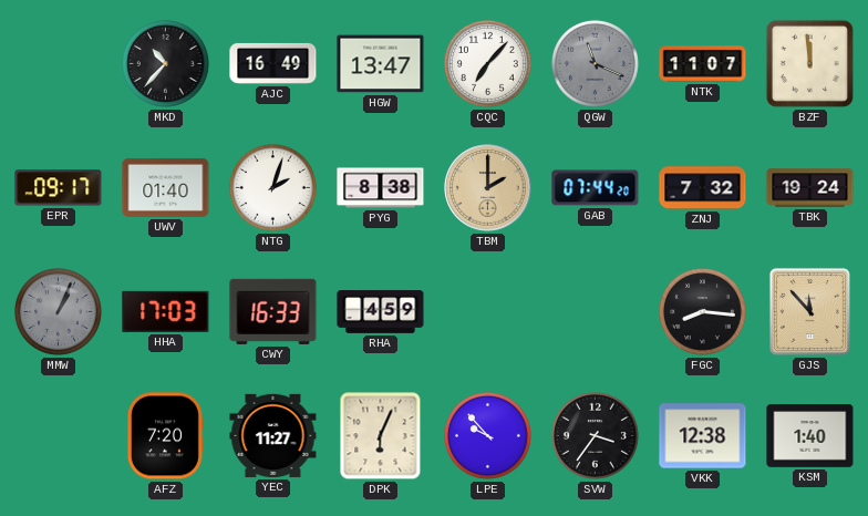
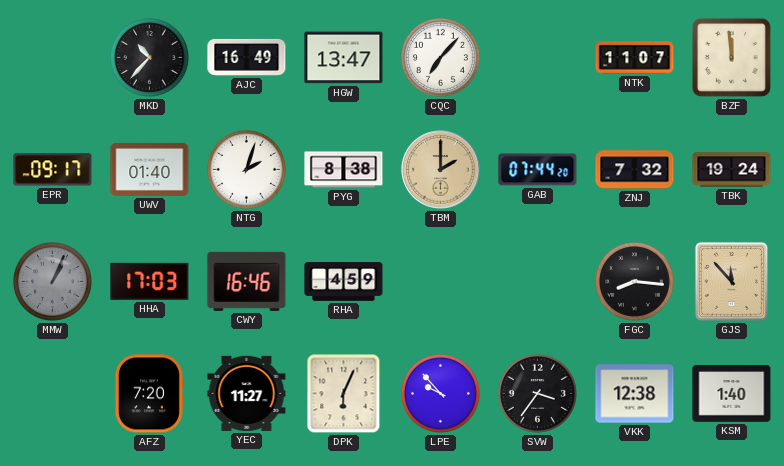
QGW: 11:19 -> none
CWY: 16:33 -> 16:46
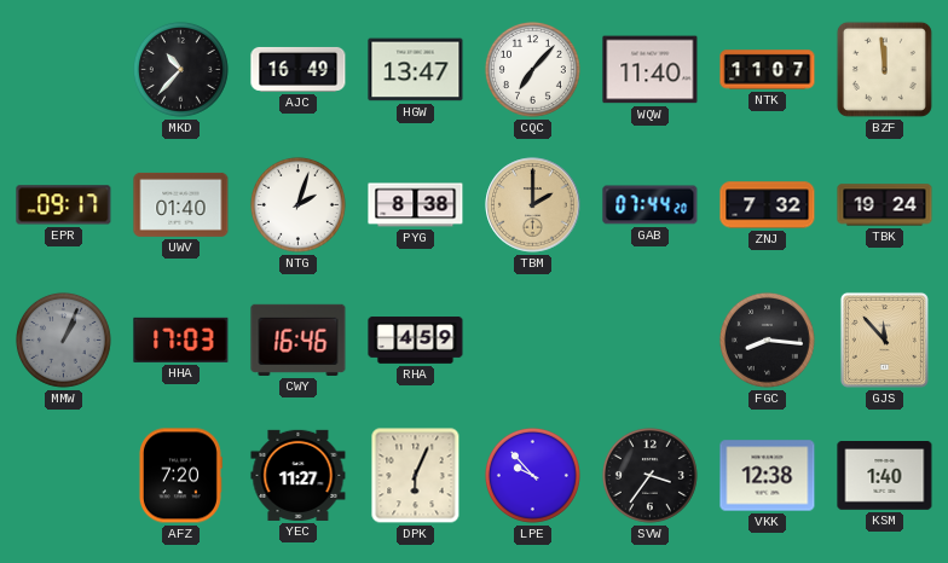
WQW: none -> 11:40
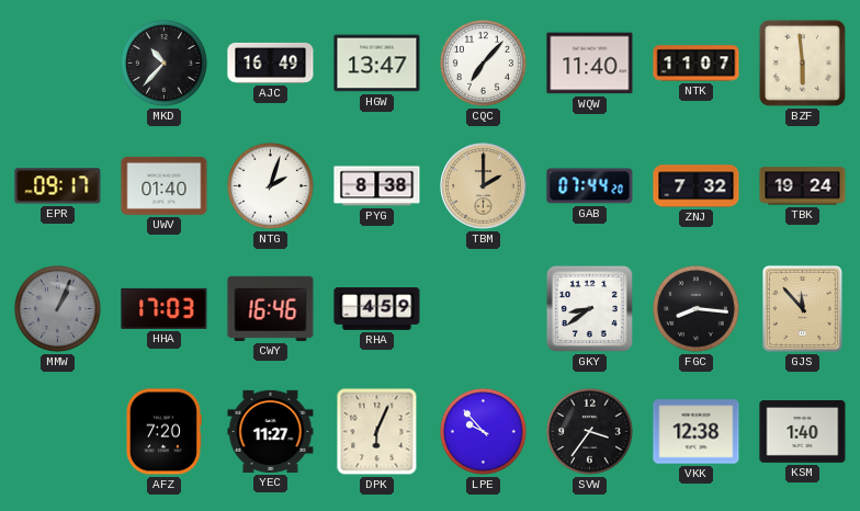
BZF: 11:59 -> 5:59
GKY: none -> 8:39
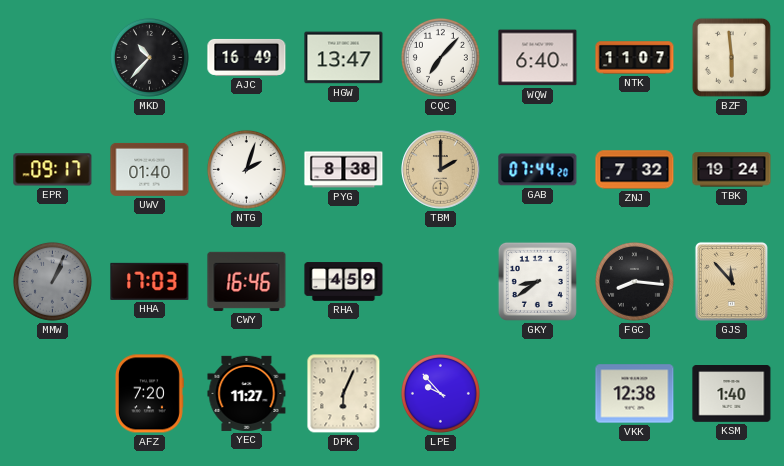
WQW: 11:40 -> 6:40
SVW: 3:36 -> none
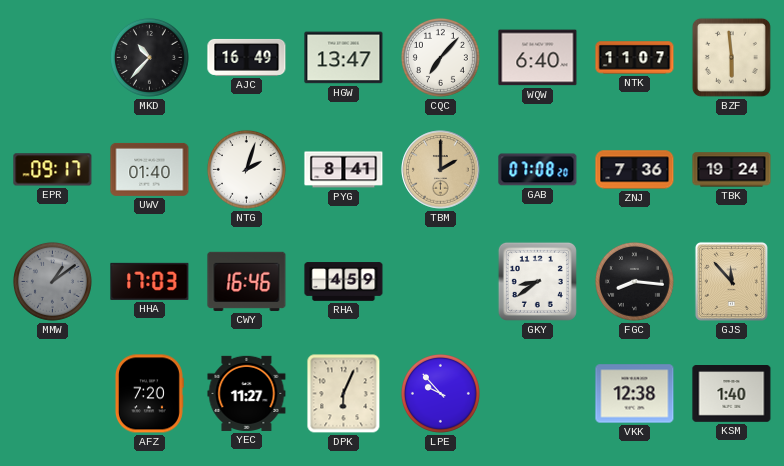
PYG: 8:38 -> 8:41
GAB: 07:44 -> 07:08
ZNJ: 7:32 -> 7:36
MMW: 1:04 -> 1:09
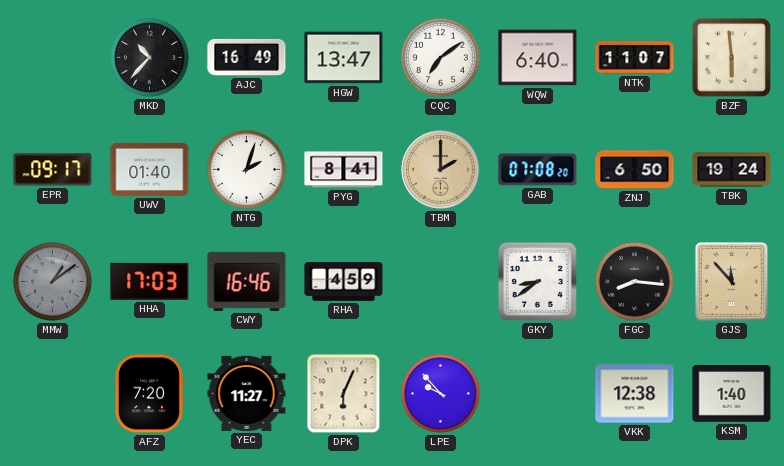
CQC: 7:07 -> 7:09
ZNJ: 7:36 -> 6:50
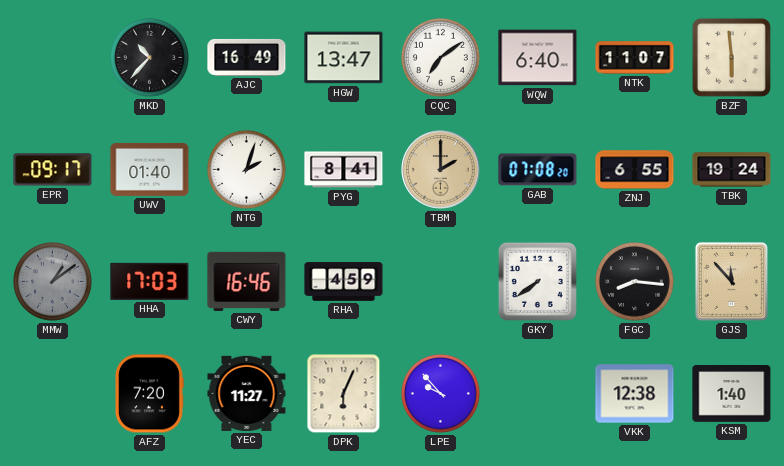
ZNJ: 6:50 -> 6:55
GKY: 8:39 -> 7:39
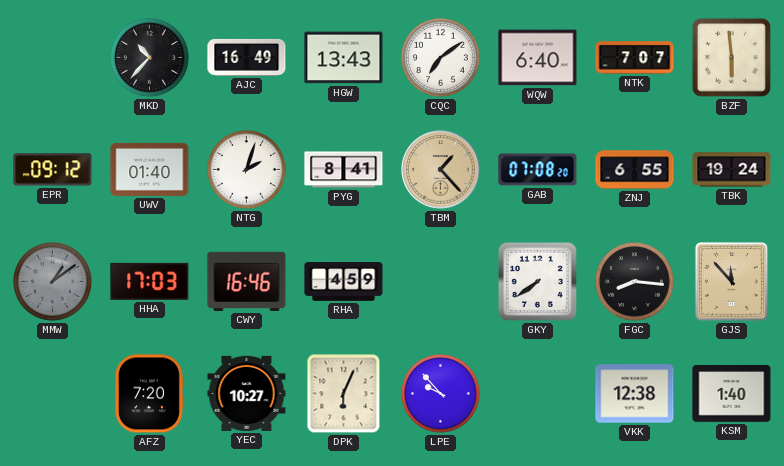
HGW: 13:47 -> 13:43
NTK: 11:07 -> 7:07
EPR: 09:17 -> 09:12
TBM: 2:00 -> 1:23
YEC: 11:27 -> 10:27
